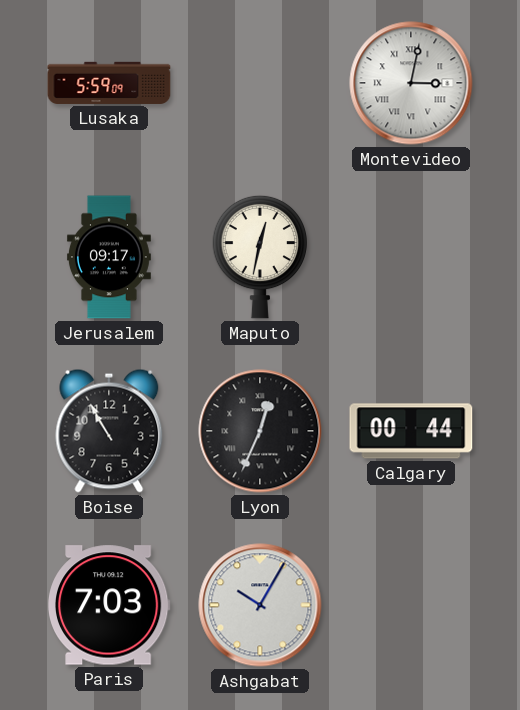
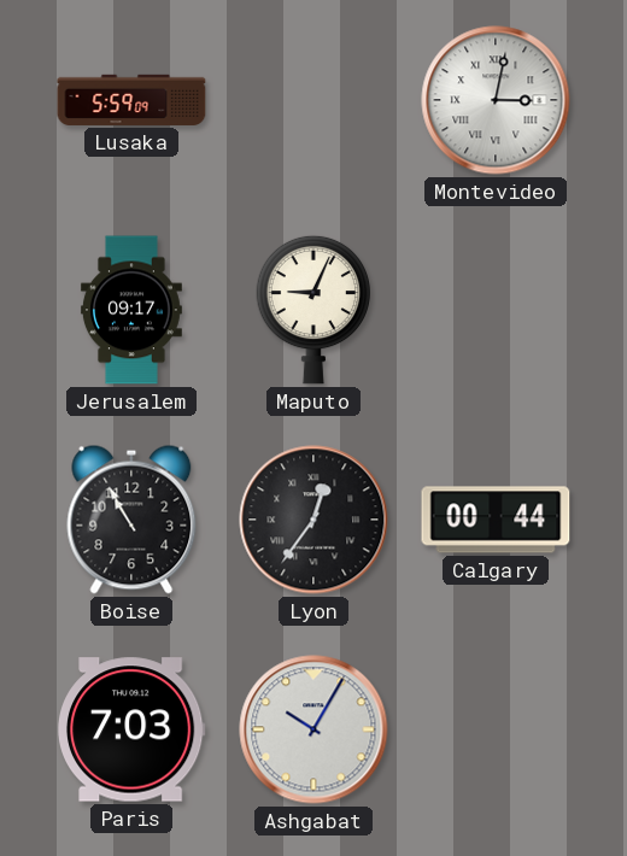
Maputo: 12:32 -> 9:04
Lyon: 12:34 -> 12:36
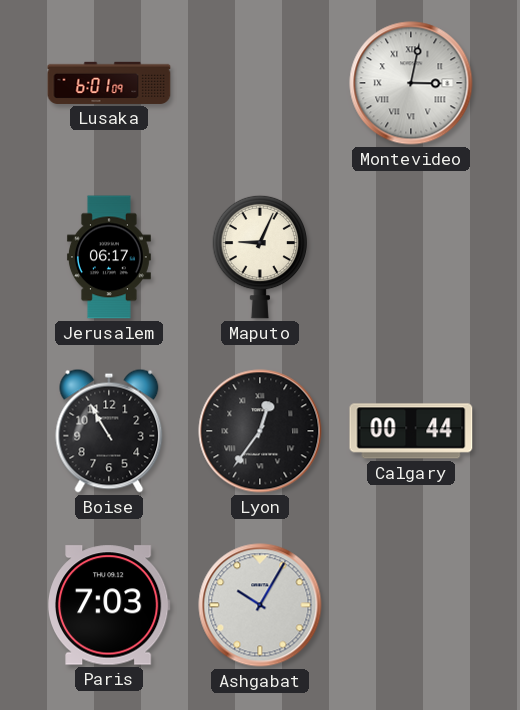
Lusaka: 5:59 -> 6:01
Jerusalem: 09:17 -> 06:17
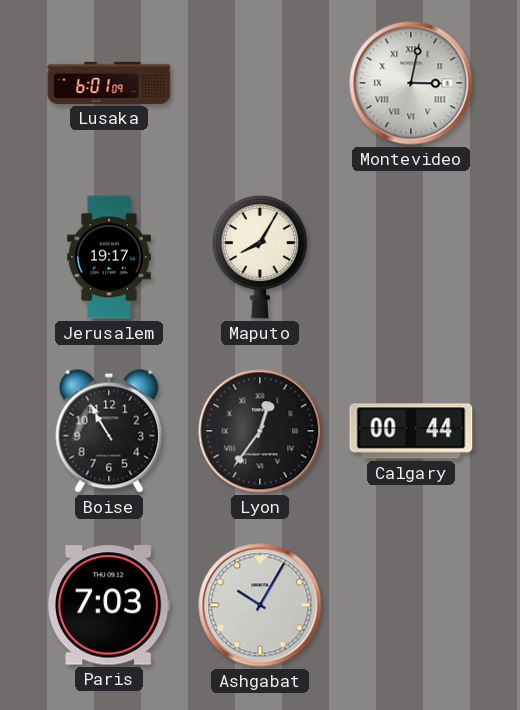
Jerusalem: 06:17 -> 19:17
Maputo: 9:04 -> 8:05
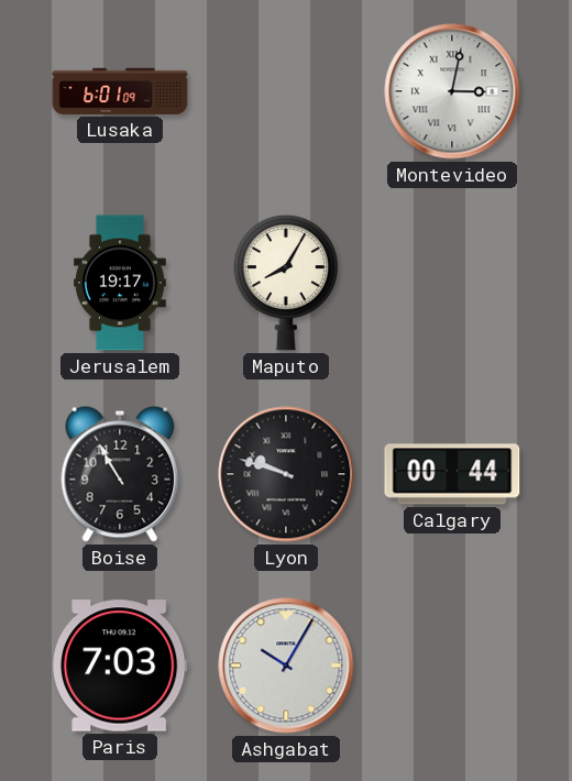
Lyon: 12:36 -> 9:48
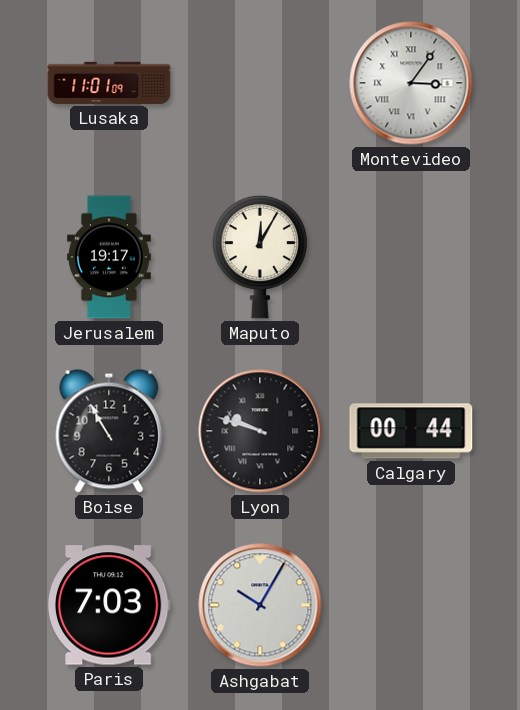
Lusaka: 6:01 -> 11:01
Montevideo: 3:02 -> 3:06
Maputo: 8:05 -> 12:05
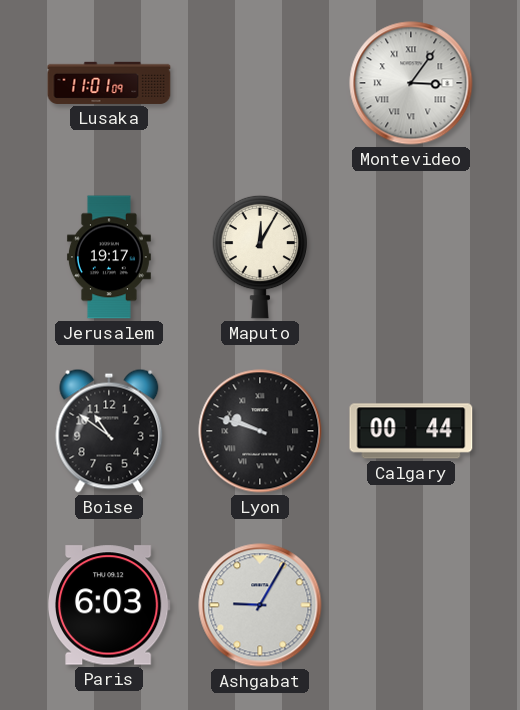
Boise: 10:55 -> 10:51
Paris: 7:03 -> 6:03
Ashgabat: 10:05 -> 9:05
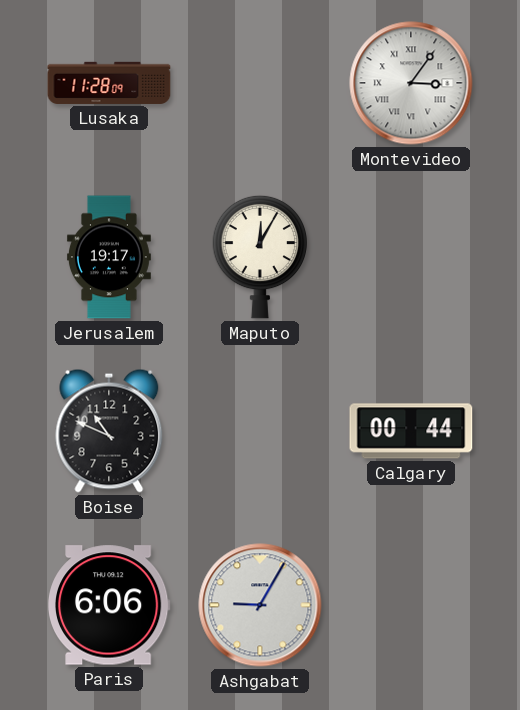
Lusaka: 11:01 -> 11:28
Boise: 10:51 -> 10:49
Lyon: 9:48 -> none
Paris: 6:03 -> 6:06
